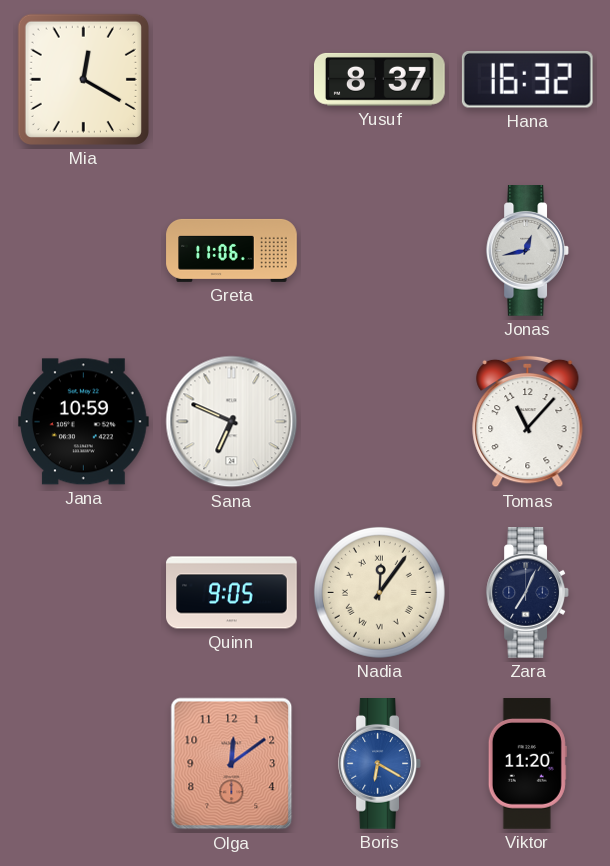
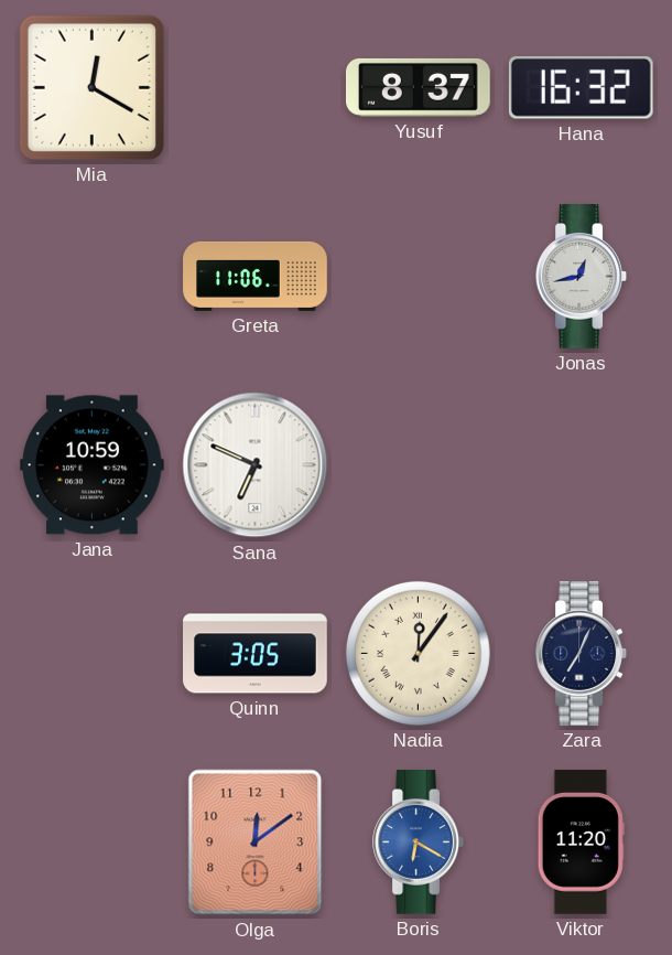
Tomas: 11:07 -> none
Quinn: 9:05 -> 3:05
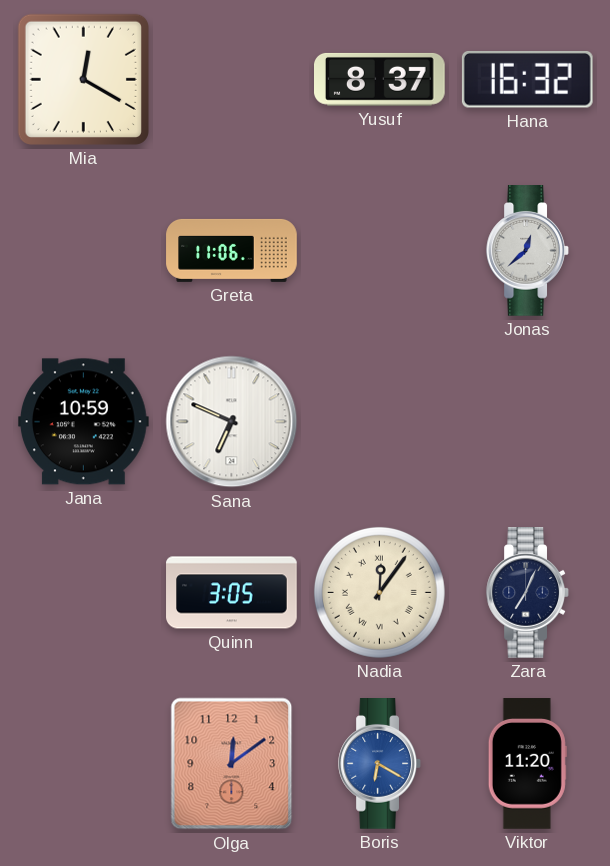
Jonas: 12:43 -> 12:38
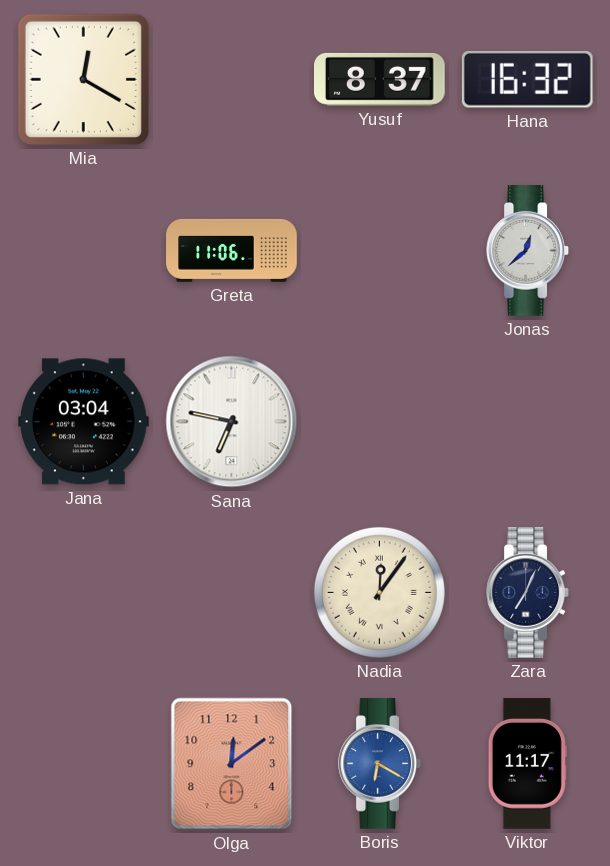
Jana: 10:59 -> 03:04
Sana: 6:49 -> 6:47
Quinn: 3:05 -> none
Viktor: 11:20 -> 11:17
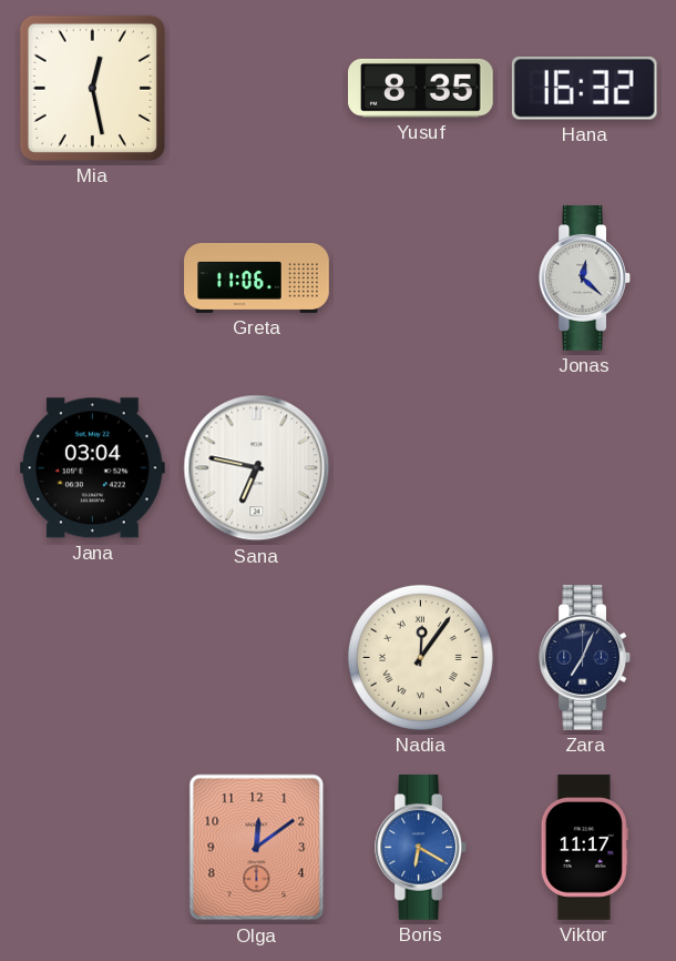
Mia: 12:20 -> 12:28
Yusuf: 8:37 -> 8:35
Jonas: 12:38 -> 12:22
